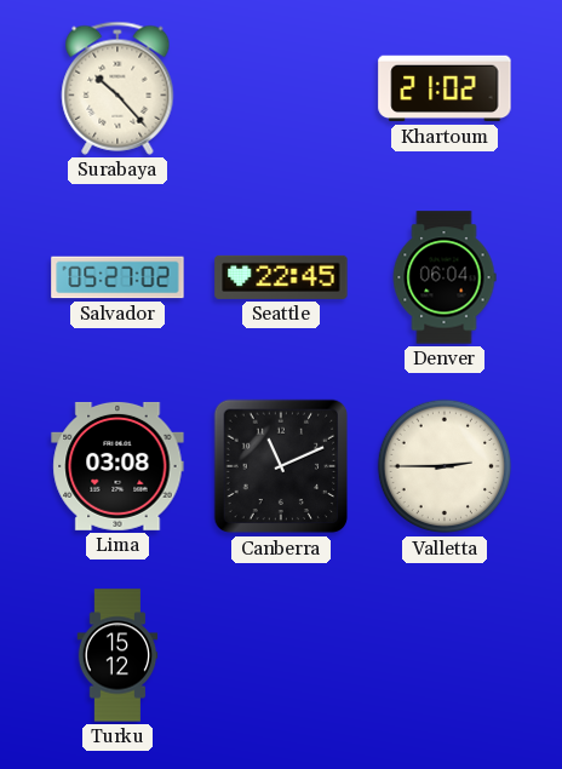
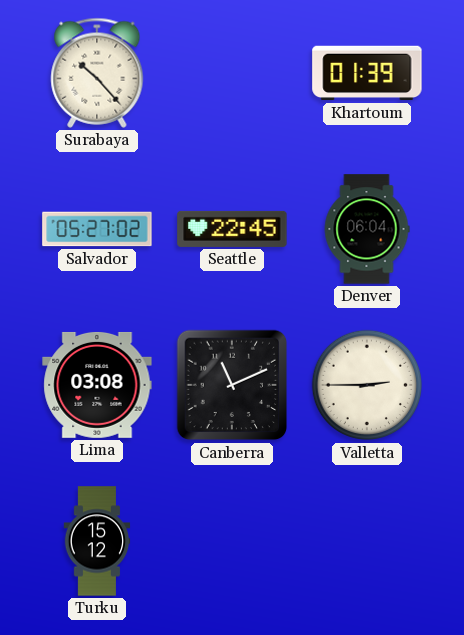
Khartoum: 21:02 -> 01:39
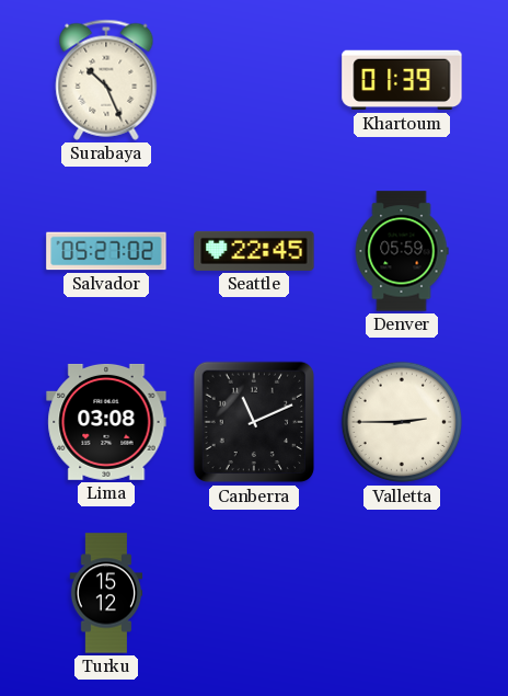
Surabaya: 10:23 -> 10:26
Denver: 06:04 -> 05:59
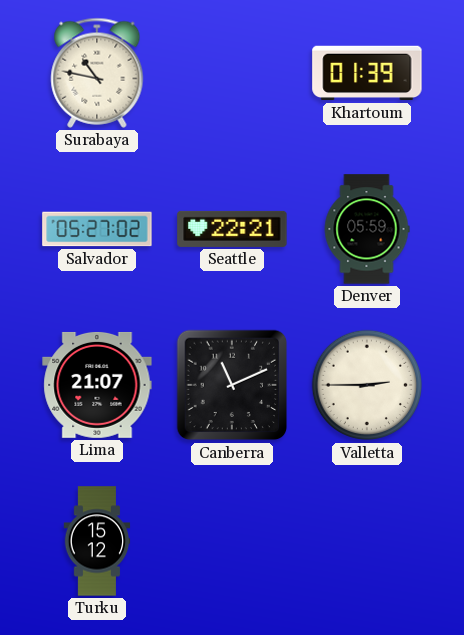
Surabaya: 10:26 -> 10:47
Seattle: 22:45 -> 22:21
Lima: 03:08 -> 21:07
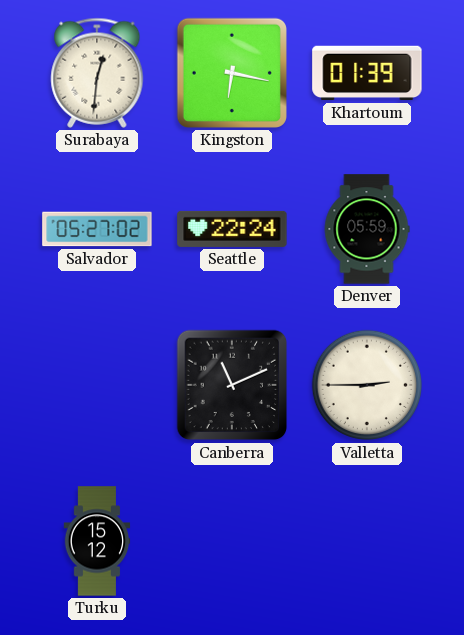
Surabaya: 10:47 -> 12:31
Kingston: none -> 6:17
Seattle: 22:21 -> 22:24
Lima: 21:07 -> none
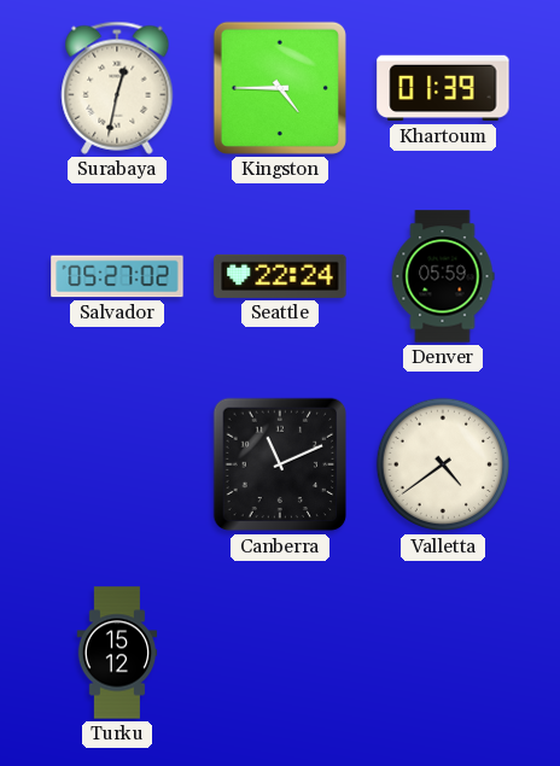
Surabaya: 12:31 -> 12:32
Kingston: 6:17 -> 4:45
Valletta: 2:45 -> 4:39
